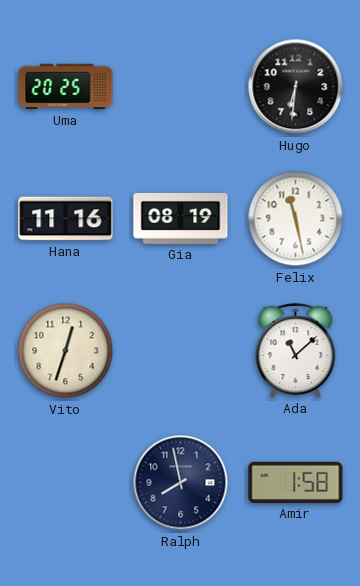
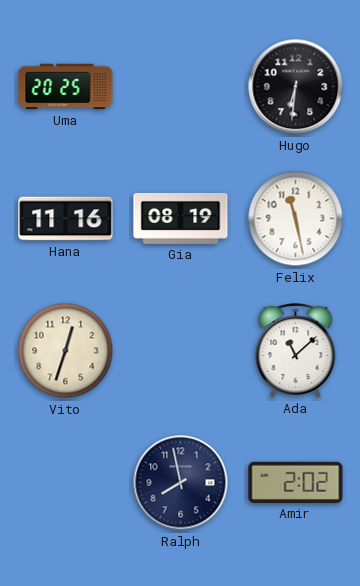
Amir: 1:58 -> 2:02
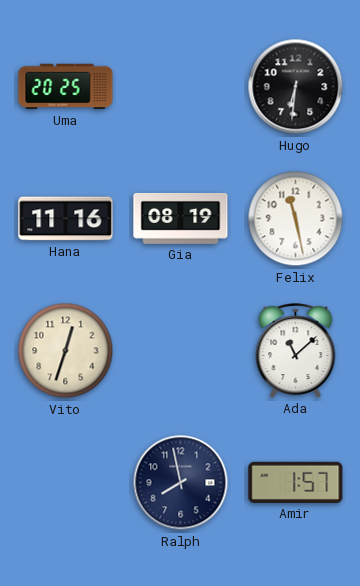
Amir: 2:02 -> 1:57
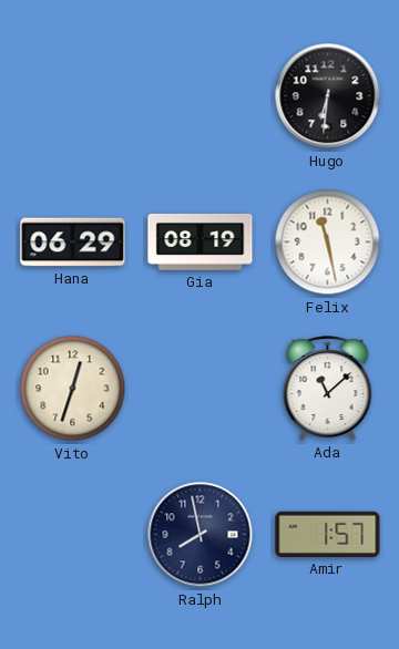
Uma: 20:25 -> none
Hana: 11:16 -> 06:29
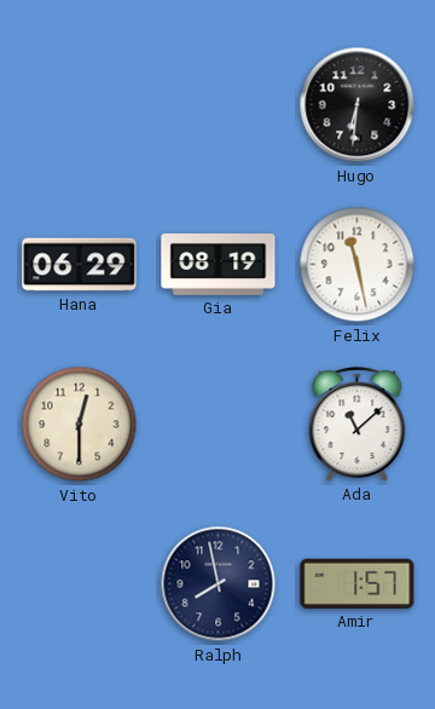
Vito: 12:33 -> 12:30
